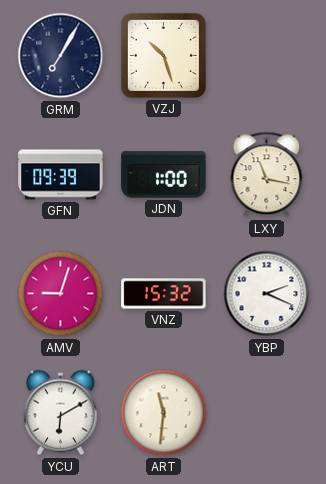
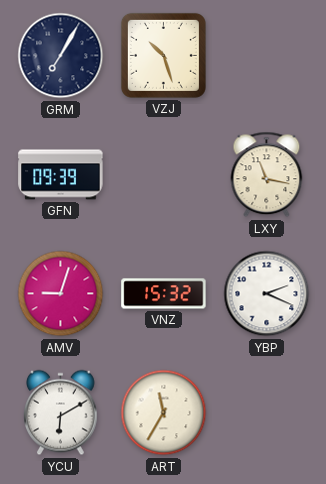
JDN: 1:00 -> none
ART: 11:31 -> 11:35
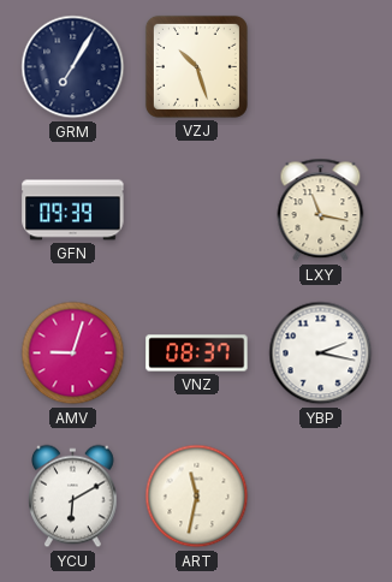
VNZ: 15:32 -> 08:37
YBP: 2:19 -> 2:17
ART: 11:35 -> 11:32
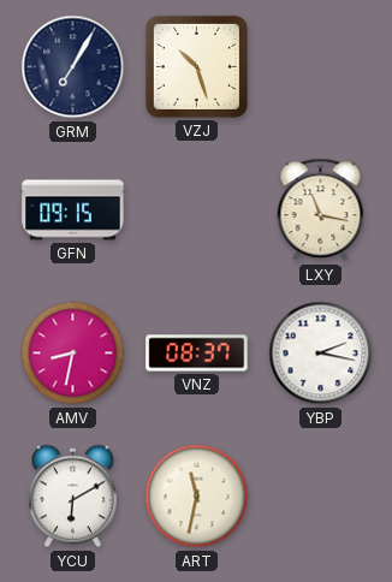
GFN: 09:39 -> 09:15
AMV: 9:03 -> 8:32
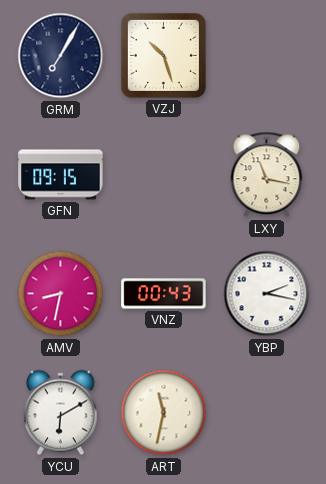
VNZ: 08:37 -> 00:43
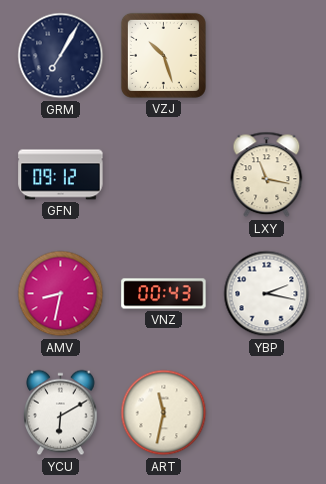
GFN: 09:15 -> 09:12
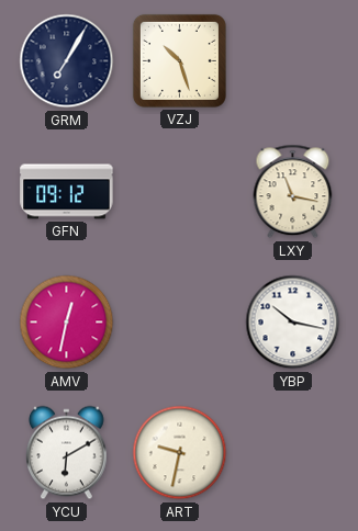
AMV: 8:32 -> 12:32
VNZ: 00:43 -> none
YBP: 2:17 -> 10:17
ART: 11:32 -> 9:32
